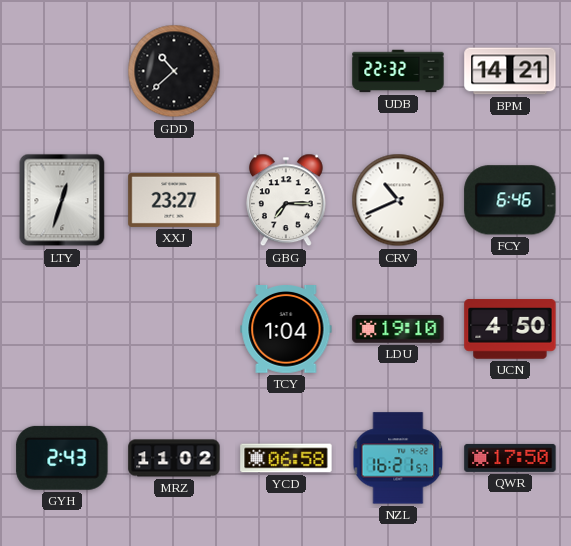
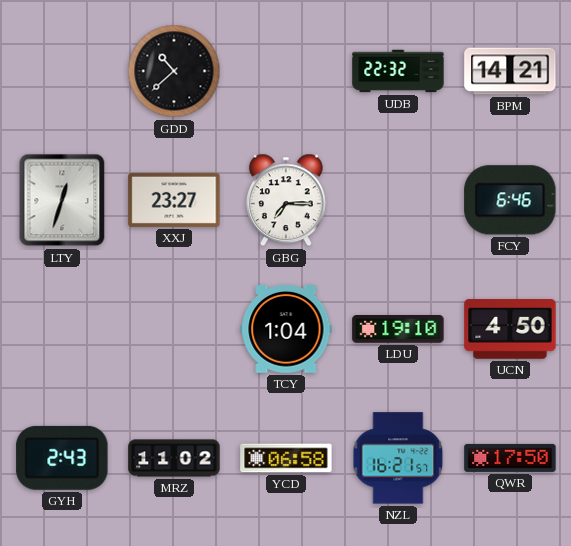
CRV: 10:41 -> none
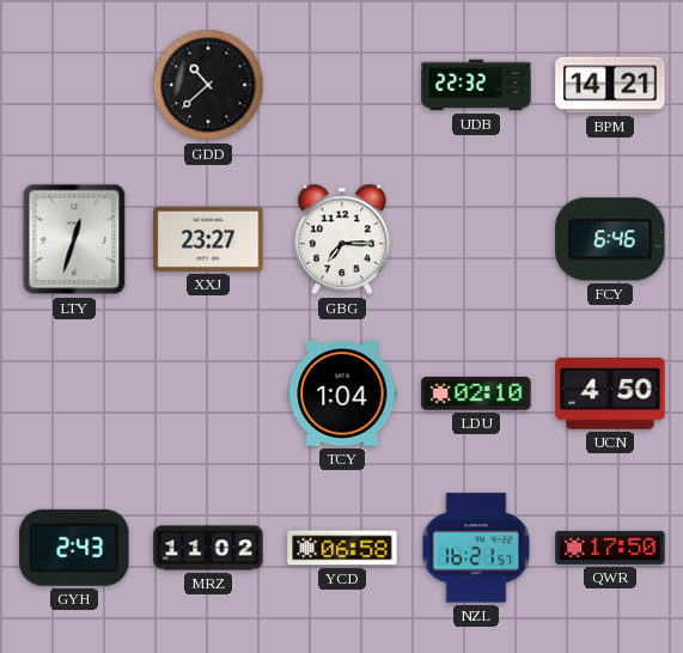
LDU: 19:10 -> 02:10
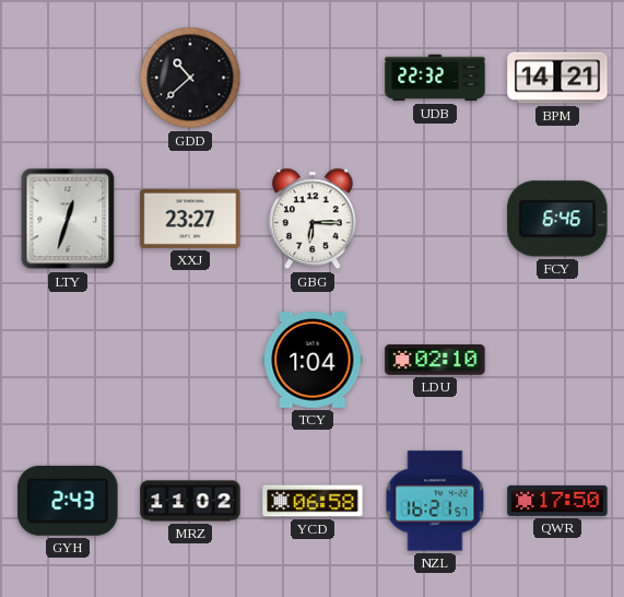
GBG: 7:15 -> 6:15
UCN: 4:50 -> none
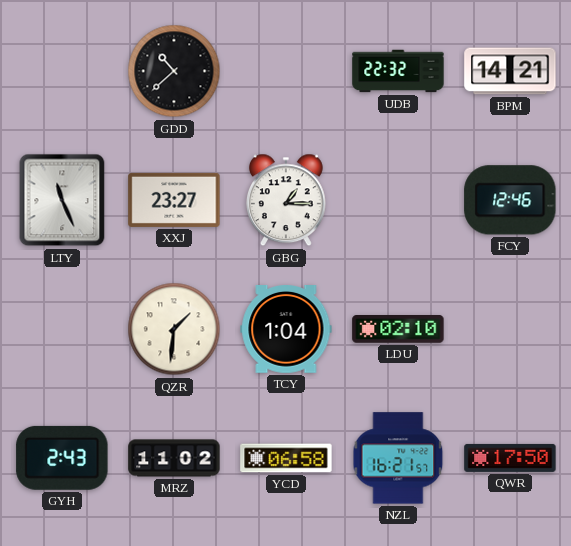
LTY: 12:33 -> 11:26
GBG: 6:15 -> 1:15
FCY: 6:46 -> 12:46
QZR: none -> 1:31
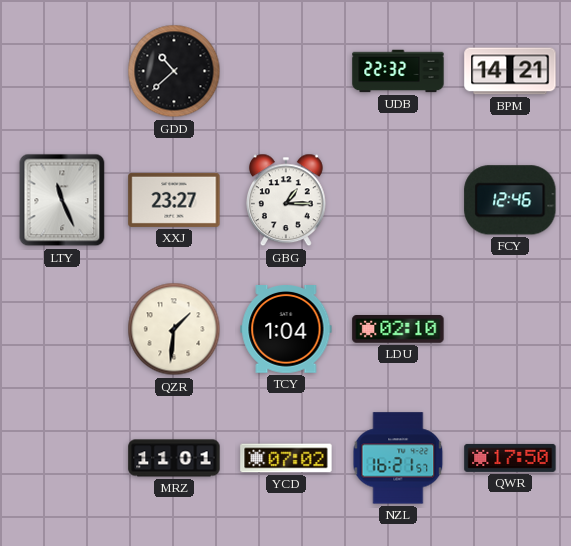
GYH: 2:43 -> none
MRZ: 11:02 -> 11:01
YCD: 06:58 -> 07:02
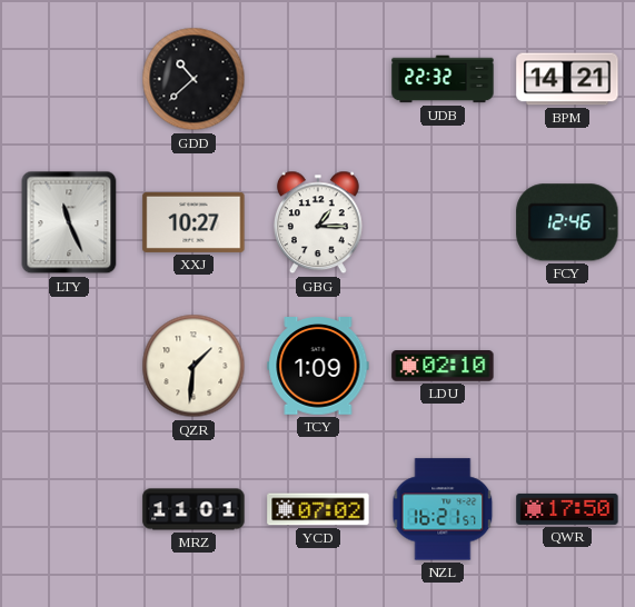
XXJ: 23:27 -> 10:27
TCY: 1:04 -> 1:09
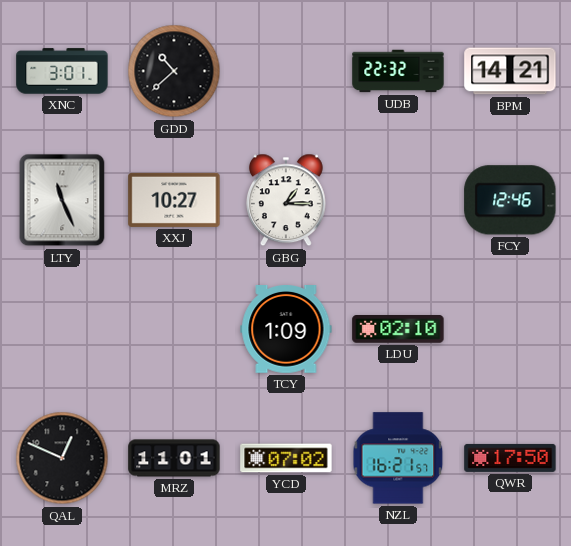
XNC: none -> 3:01
QZR: 1:31 -> none
QAL: none -> 12:49
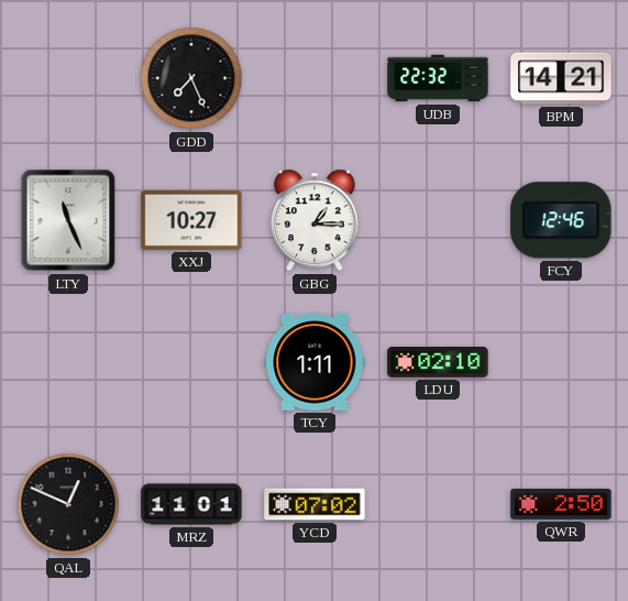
XNC: 3:01 -> none
GDD: 10:38 -> 7:26
TCY: 1:09 -> 1:11
NZL: 16:21 -> none
QWR: 17:50 -> 2:50
